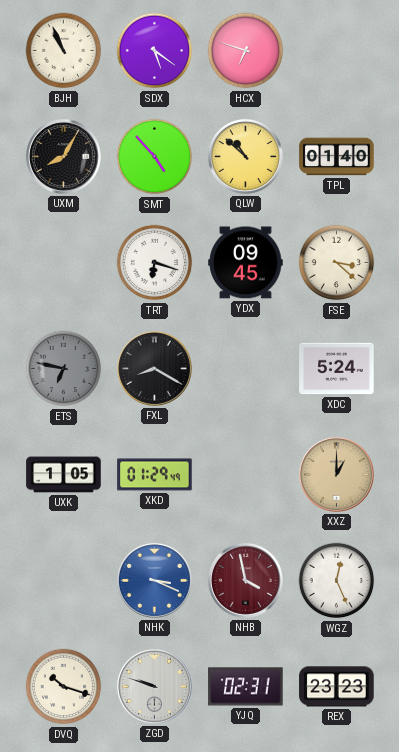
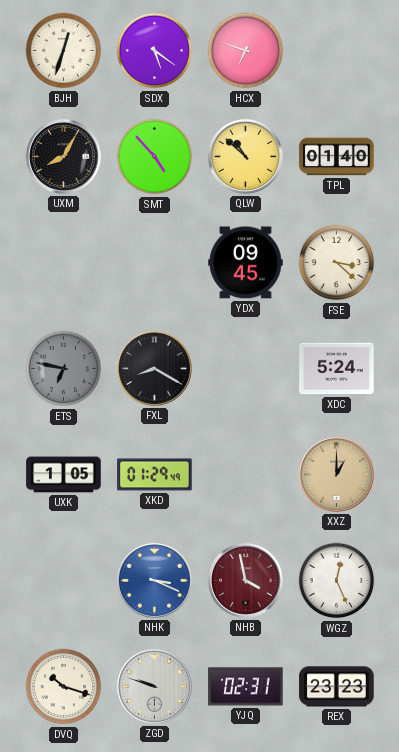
BJH: 10:56 -> 12:33
TRT: 6:18 -> none
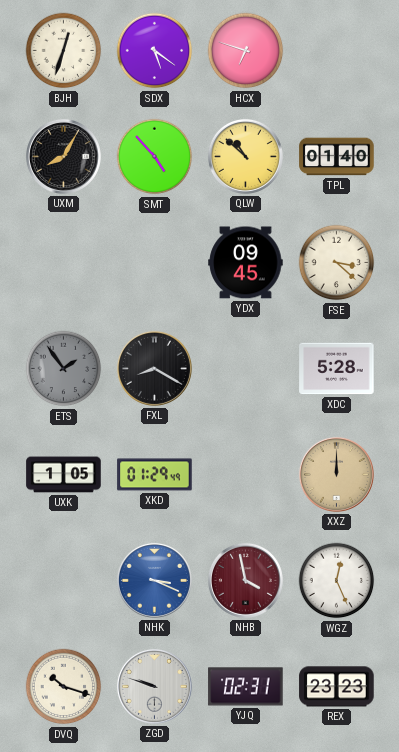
ETS: 6:47 -> 1:54
XDC: 5:24 -> 5:28
XXZ: 1:00 -> 12:00
